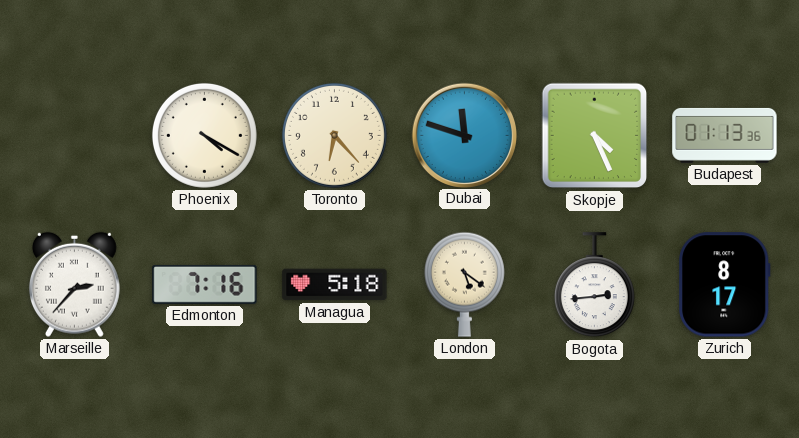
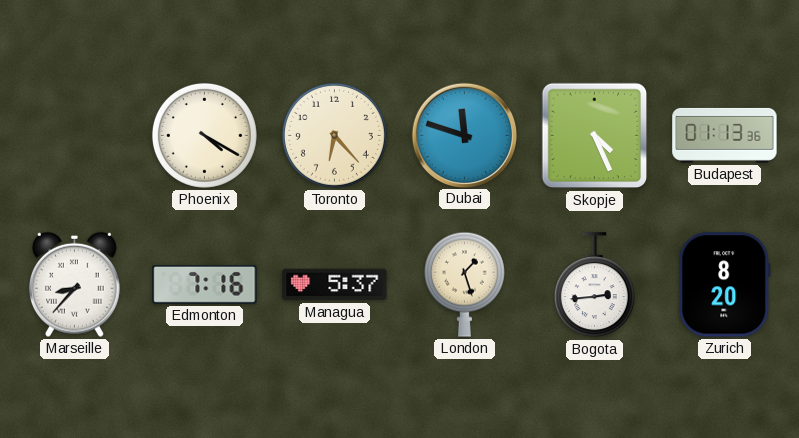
Marseille: 2:37 -> 8:37
Managua: 5:18 -> 5:37
London: 5:21 -> 1:27
Zurich: 8:17 -> 8:20
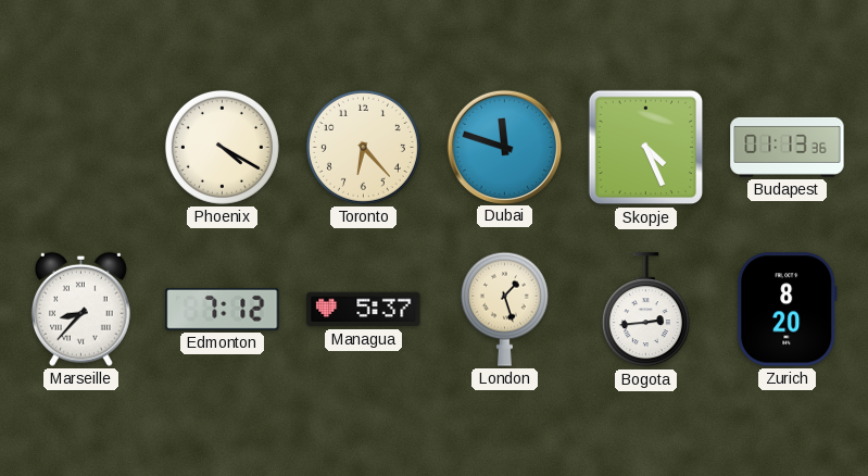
Edmonton: 7:16 -> 7:12
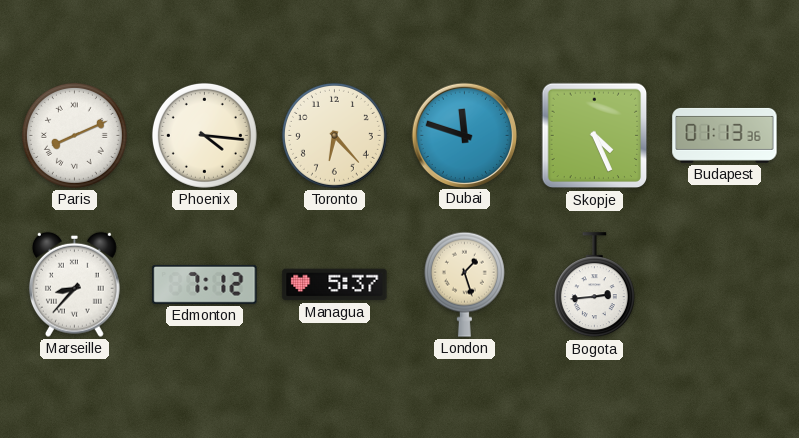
Paris: none -> 8:11
Phoenix: 4:20 -> 4:16
Zurich: 8:20 -> none
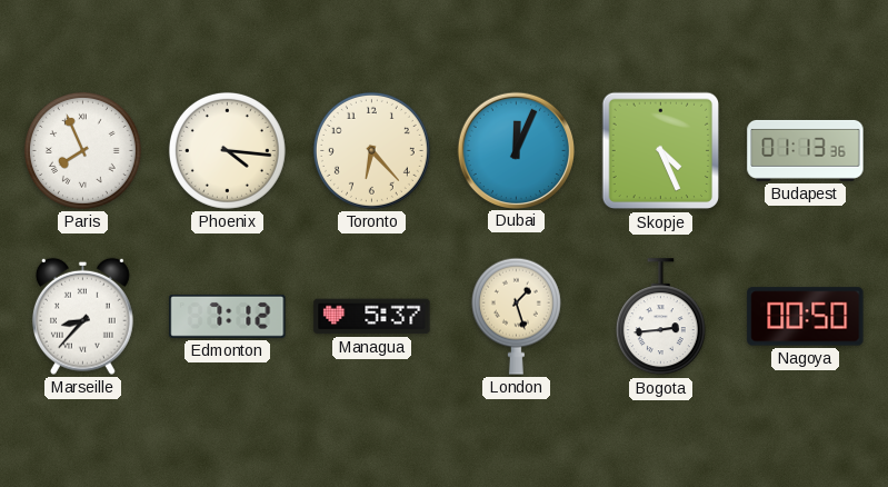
Paris: 8:11 -> 7:56
Dubai: 11:48 -> 12:04
Nagoya: none -> 00:50
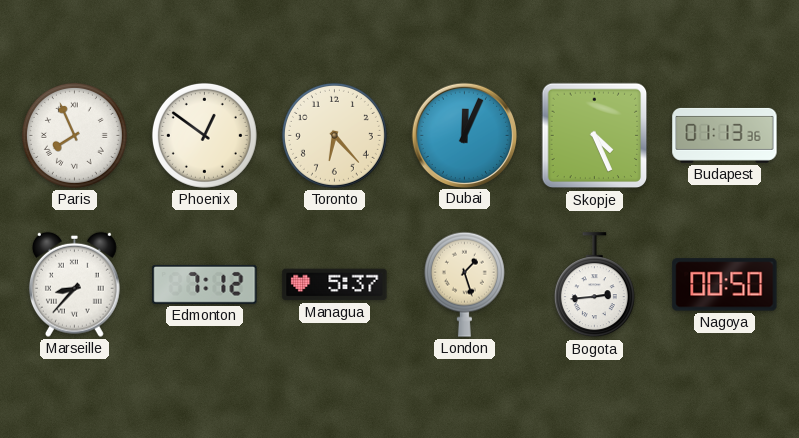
Phoenix: 4:16 -> 12:51
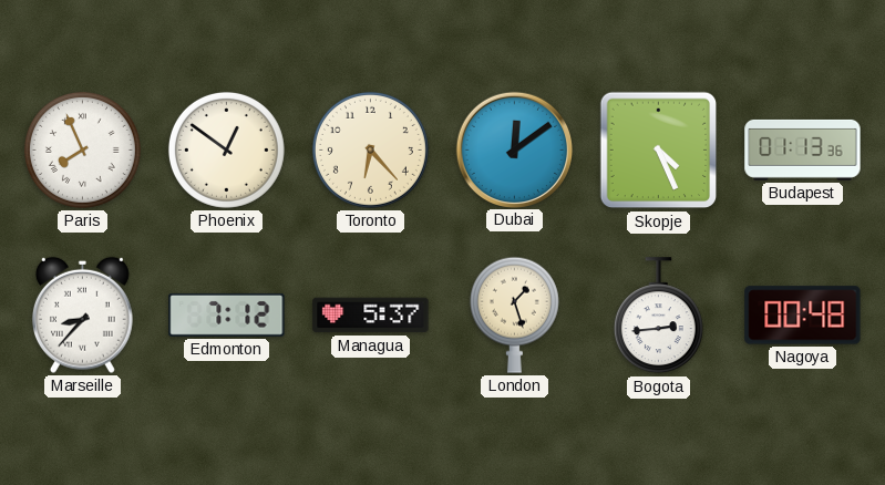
Dubai: 12:04 -> 12:09
Nagoya: 00:50 -> 00:48
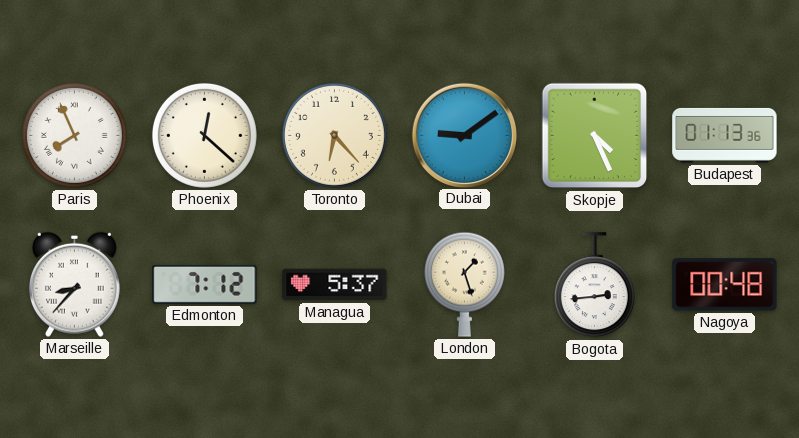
Phoenix: 12:51 -> 12:22
Dubai: 12:09 -> 9:09
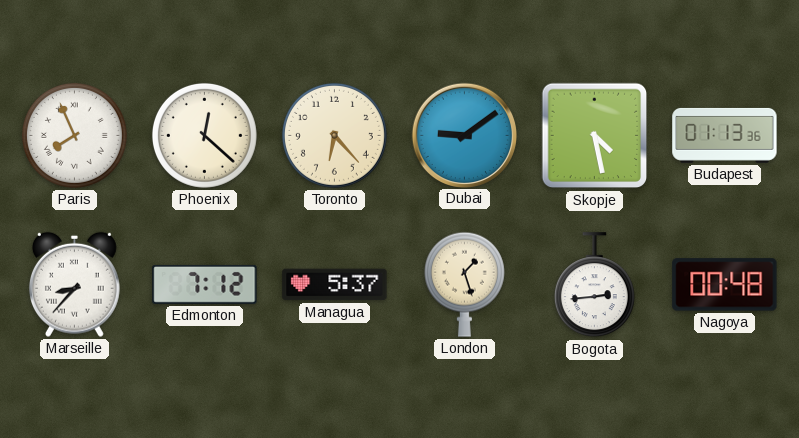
Skopje: 4:26 -> 4:28
